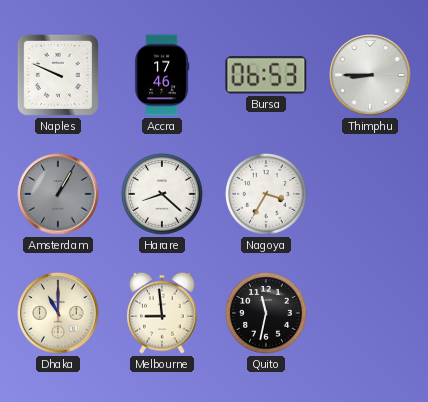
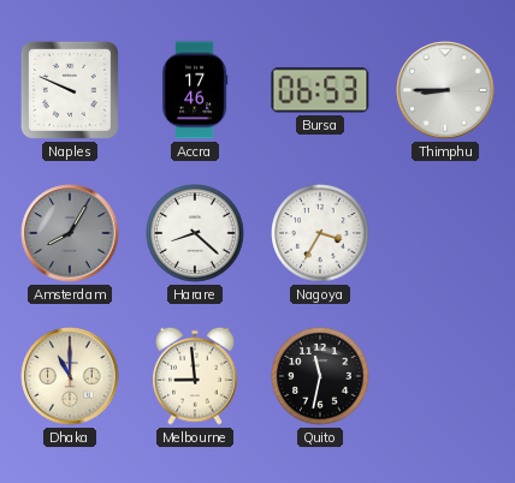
Amsterdam: 1:05 -> 8:05
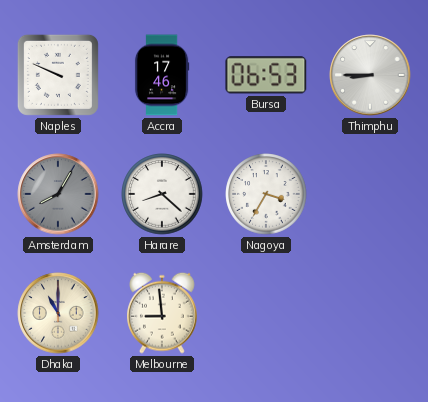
Quito: 11:32 -> none
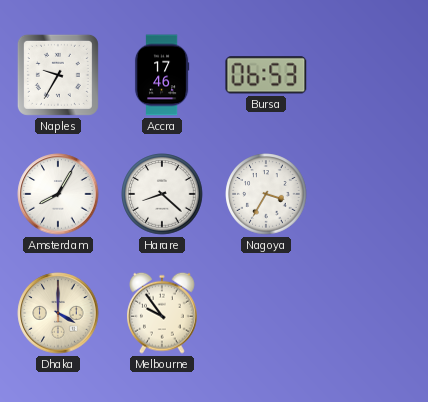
Naples: 9:49 -> 9:35
Thimphu: 8:45 -> none
Amsterdam dial: grey -> white
Dhaka: 11:00 -> 4:00
Melbourne: 8:59 -> 9:54
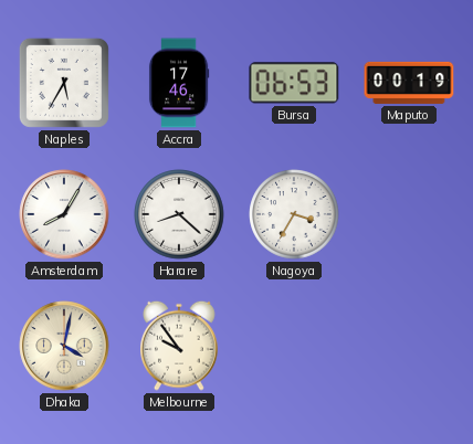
Naples: 9:35 -> 5:35
Maputo: none -> 00:19
Dhaka: 4:00 -> 4:02
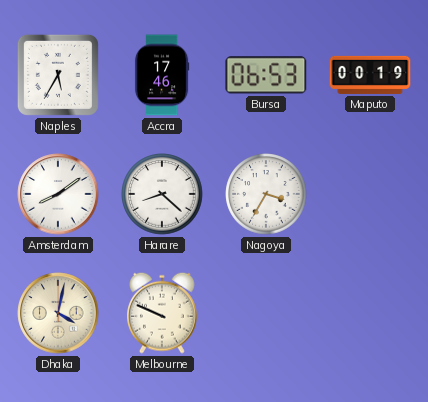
Amsterdam: 8:05 -> 8:09
Melbourne: 9:54 -> 9:49
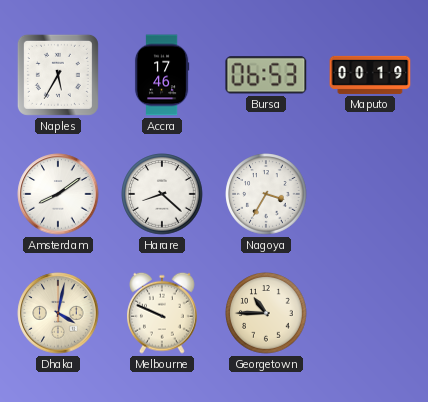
Georgetown: none -> 10:45
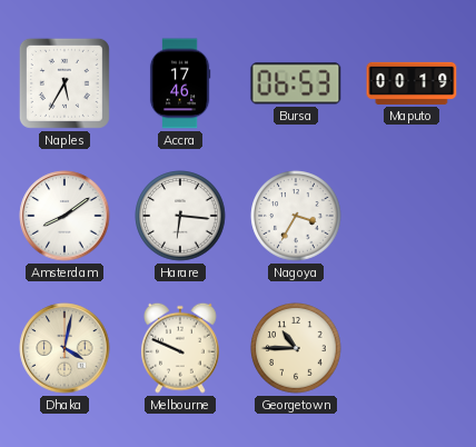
Harare: 8:22 -> 6:16
